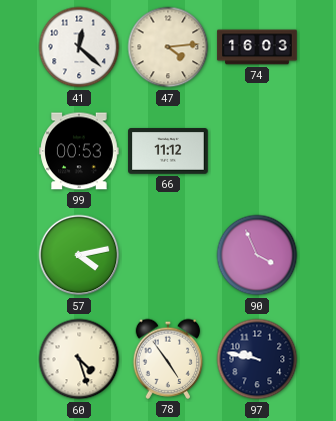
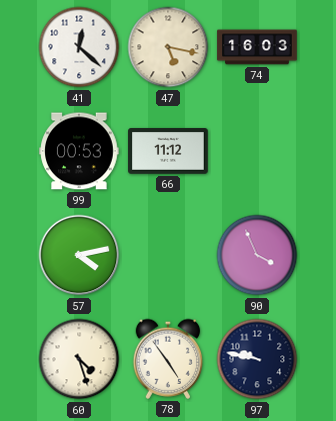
47: 4:14 -> 5:17
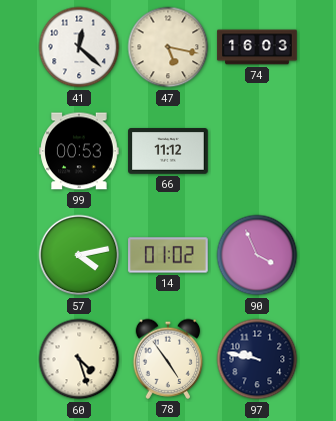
14: none -> 01:02
